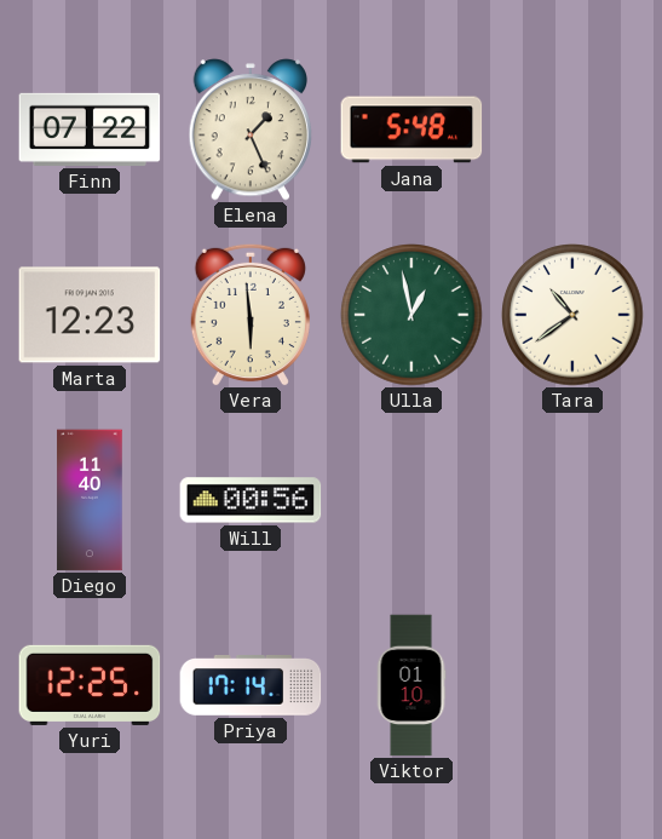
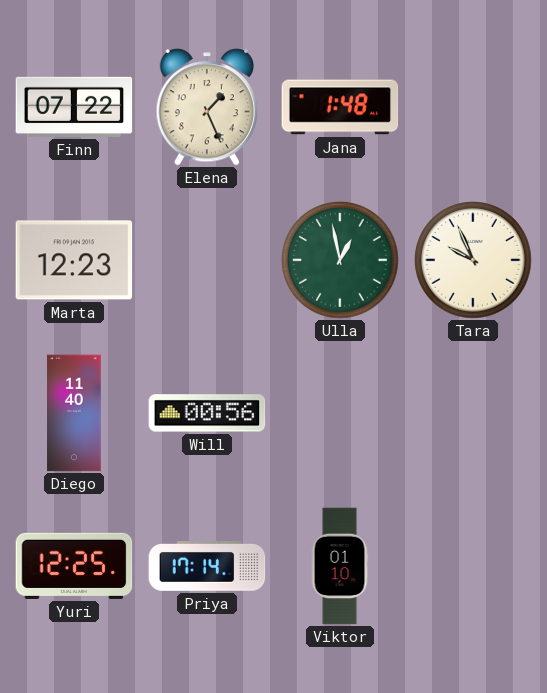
Jana: 5:48 -> 1:48
Vera: 5:59 -> none
Tara: 10:39 -> 9:56
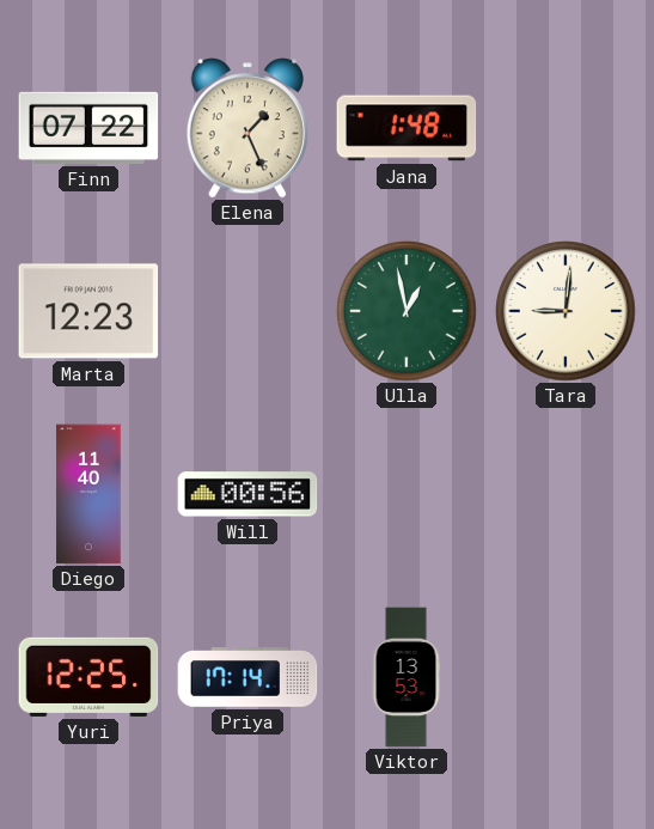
Tara: 9:56 -> 9:01
Viktor: 01:10 -> 13:53
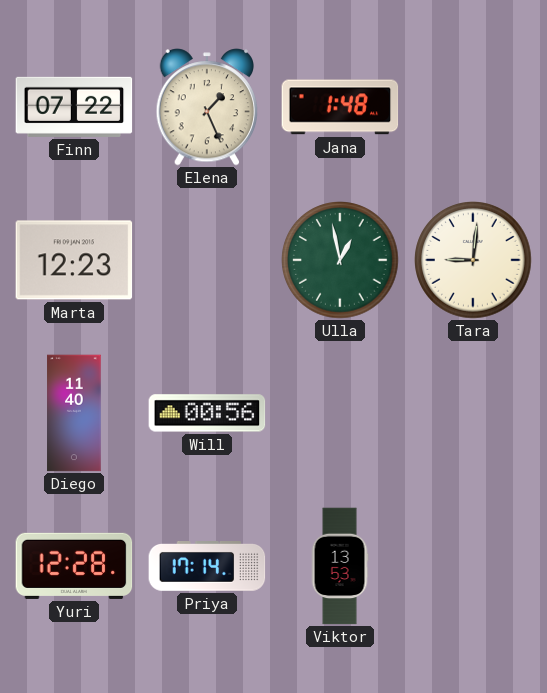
Yuri: 12:25 -> 12:28
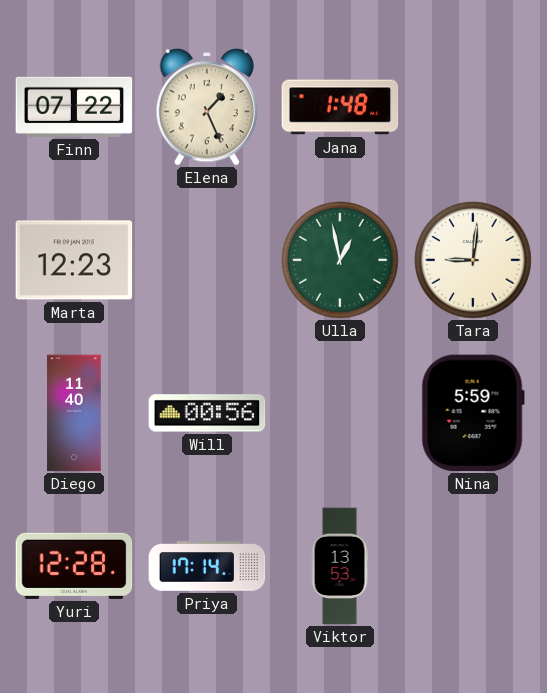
Nina: none -> 5:59
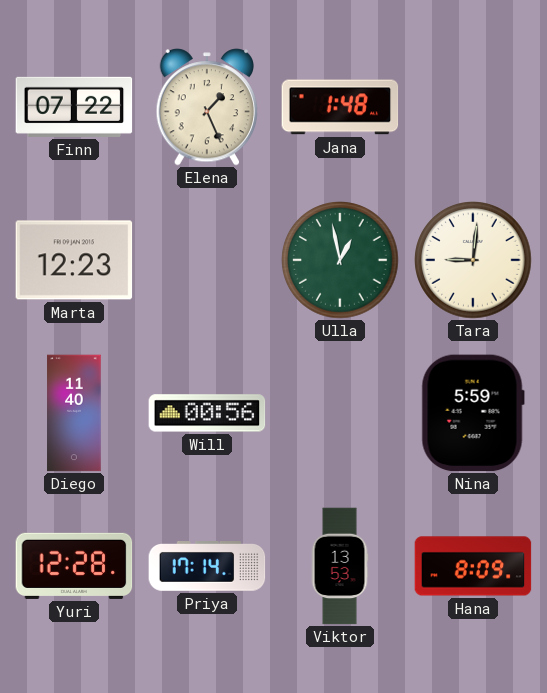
Hana: none -> 8:09
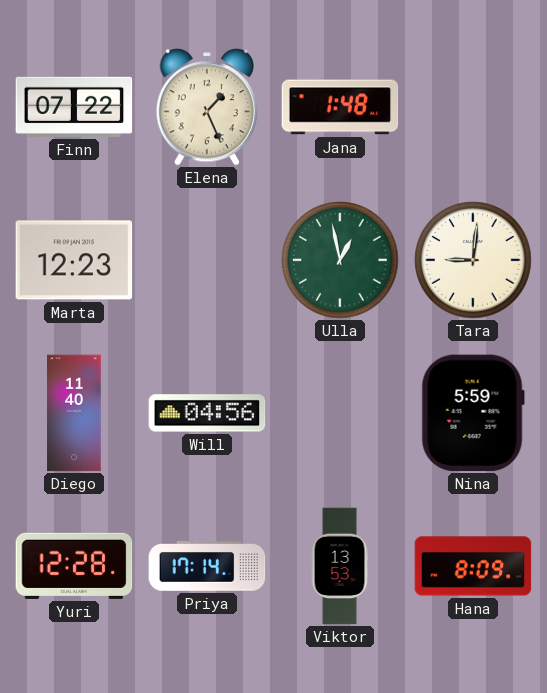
Will: 00:56 -> 04:56
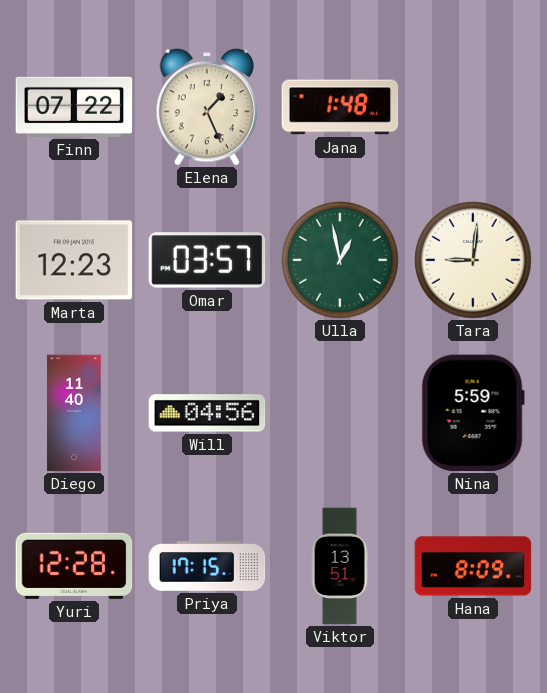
Omar: none -> 03:57
Priya: 17:14 -> 17:15
Viktor: 13:53 -> 13:51
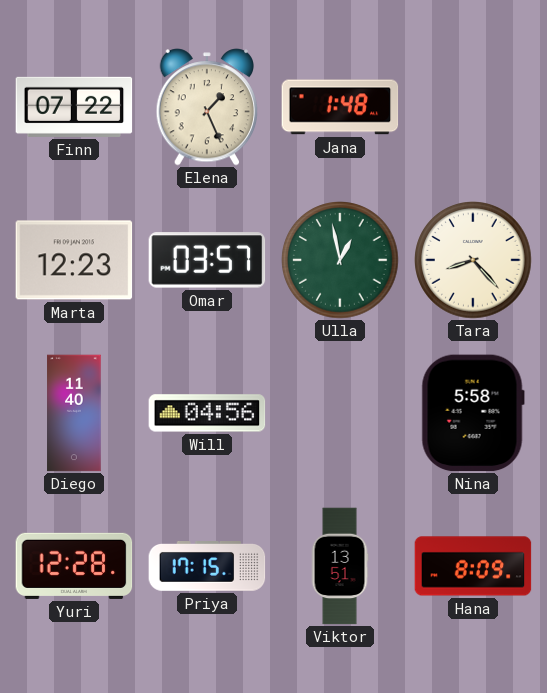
Tara: 9:01 -> 8:23
Nina: 5:59 -> 5:58
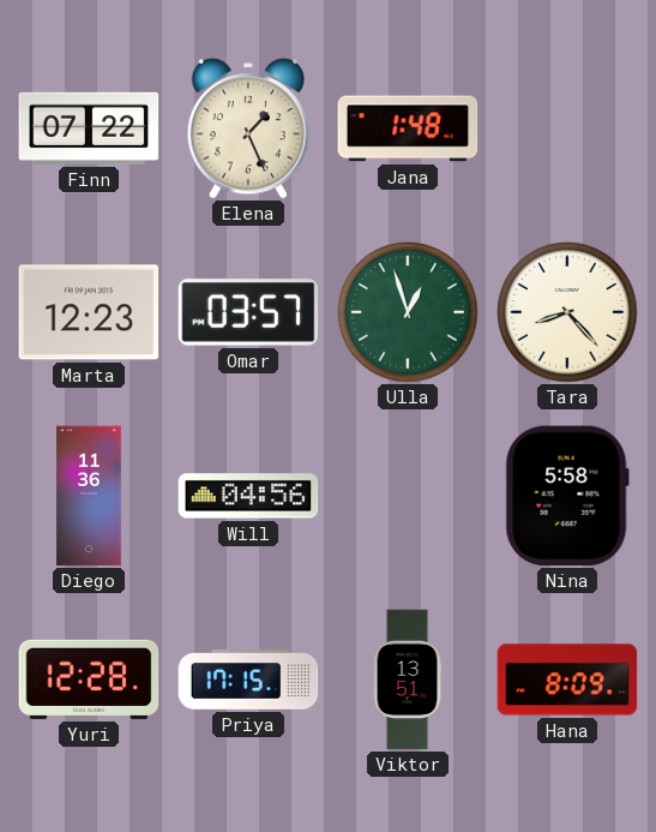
Ulla: 12:58 -> 12:57
Diego: 11:40 -> 11:36
